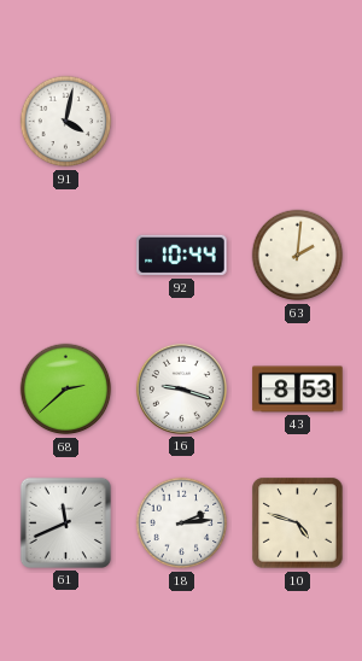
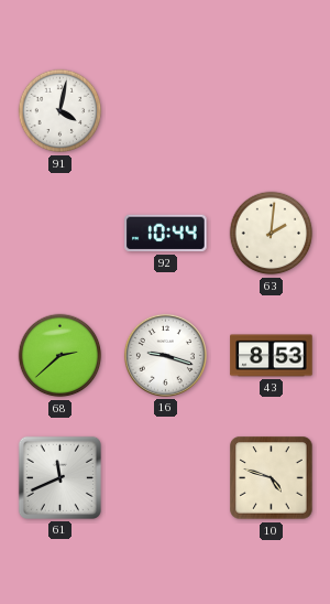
18: 2:14 -> none
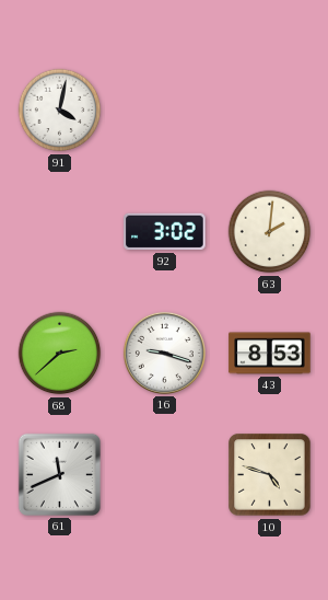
92: 10:44 -> 3:02
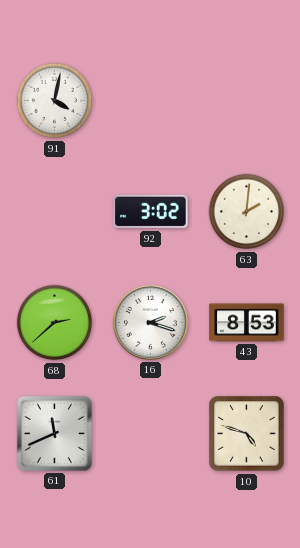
16: 9:18 -> 2:18
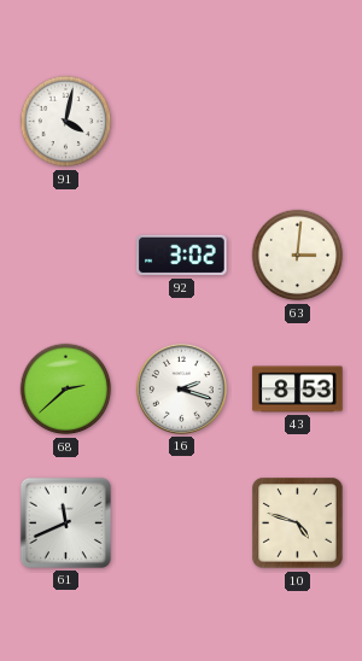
63: 2:01 -> 3:01
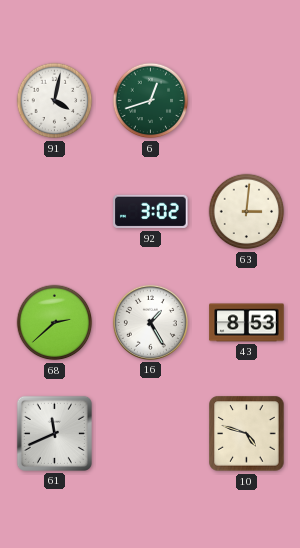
6: none -> 12:42
16: 2:18 -> 1:25
